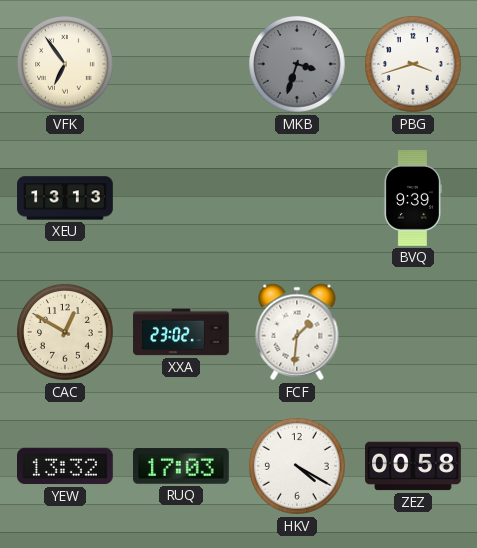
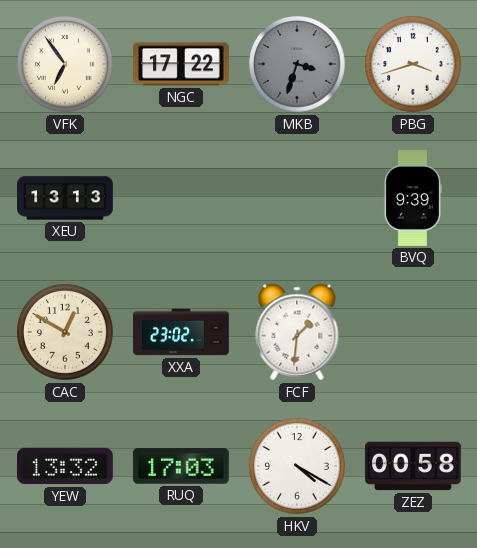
NGC: none -> 17:22
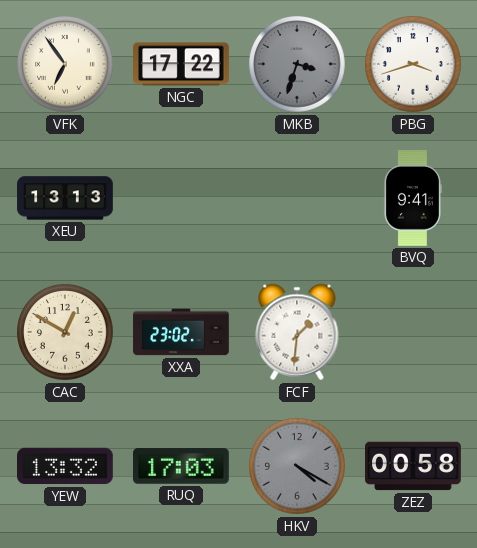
BVQ: 9:39 -> 9:41
HKV dial: white -> grey
